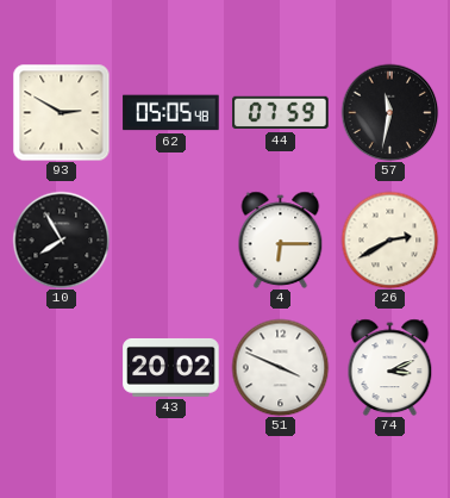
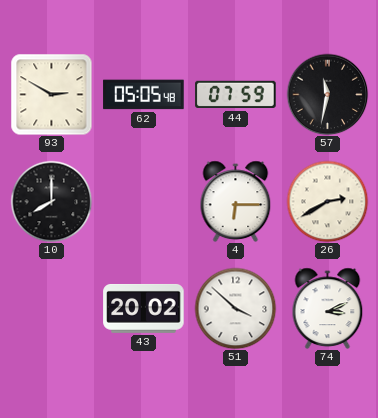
10: 7:55 -> 8:00
51: 3:49 -> 3:52
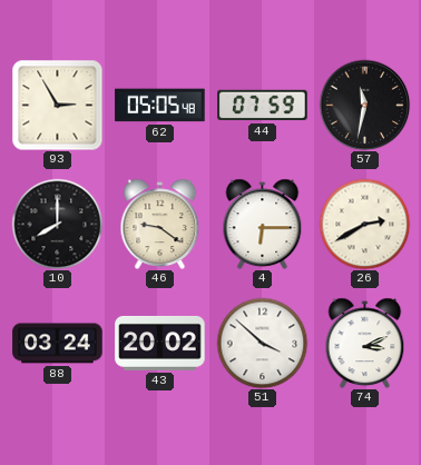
93: 2:50 -> 2:55
46: none -> 9:21
88: none -> 03:24
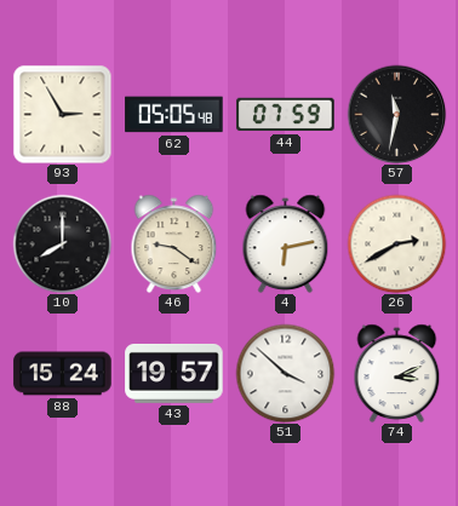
4: 6:15 -> 6:13
88: 03:24 -> 15:24
43: 20:02 -> 19:57
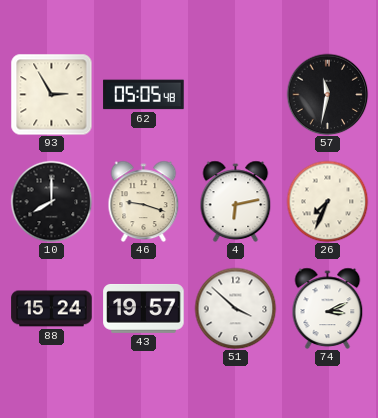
44: 07:59 -> none
46: 9:21 -> 9:18
26: 2:40 -> 7:34
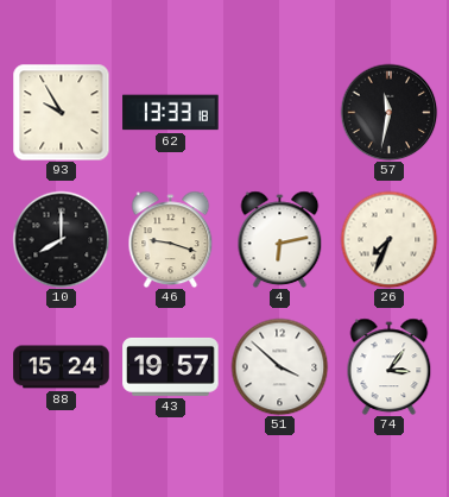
93: 2:55 -> 9:55
62: 05:05 -> 13:33
74: 3:11 -> 3:06
